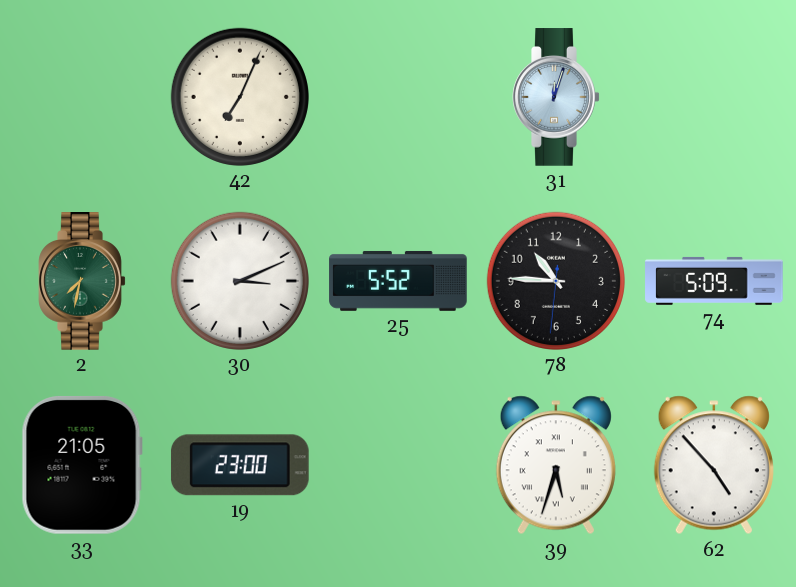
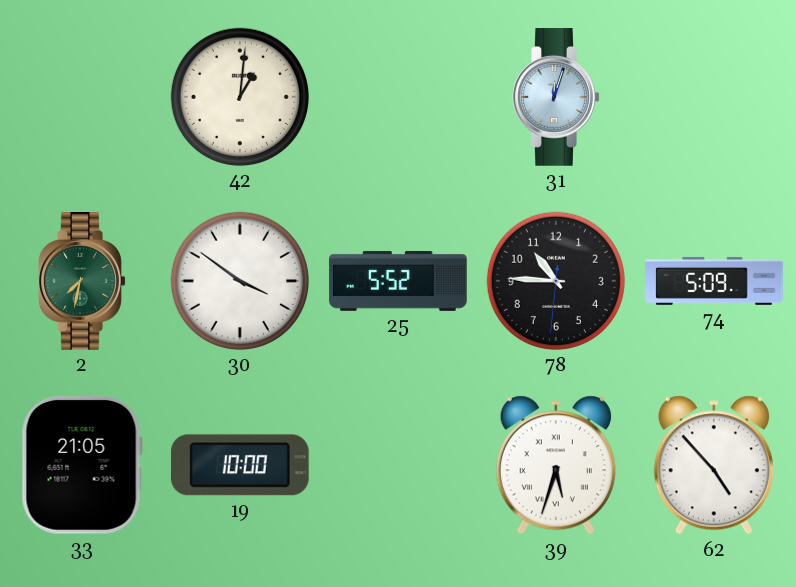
42: 7:04 -> 1:01
30: 3:11 -> 3:51
19: 23:00 -> 10:00
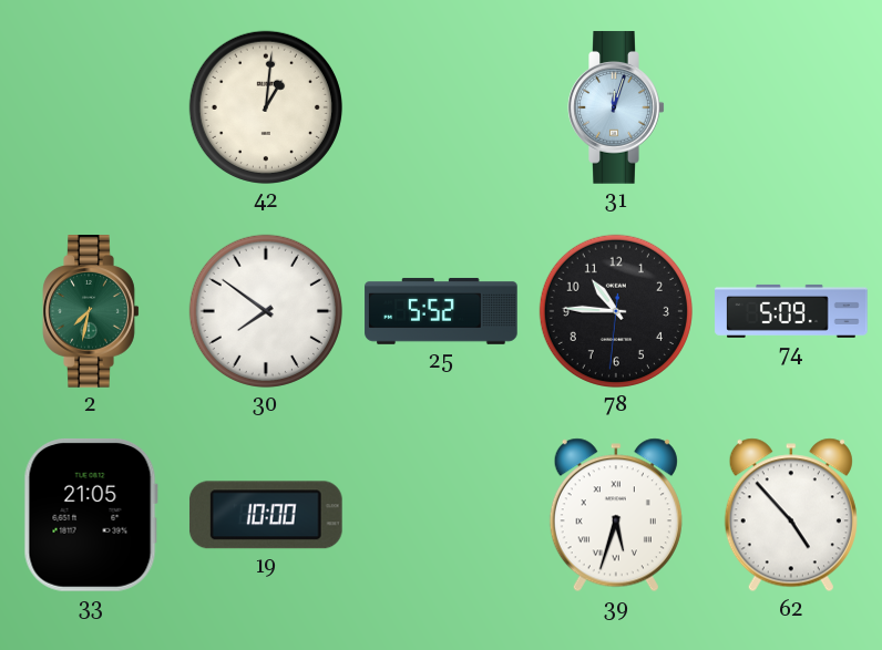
30: 3:51 -> 7:51
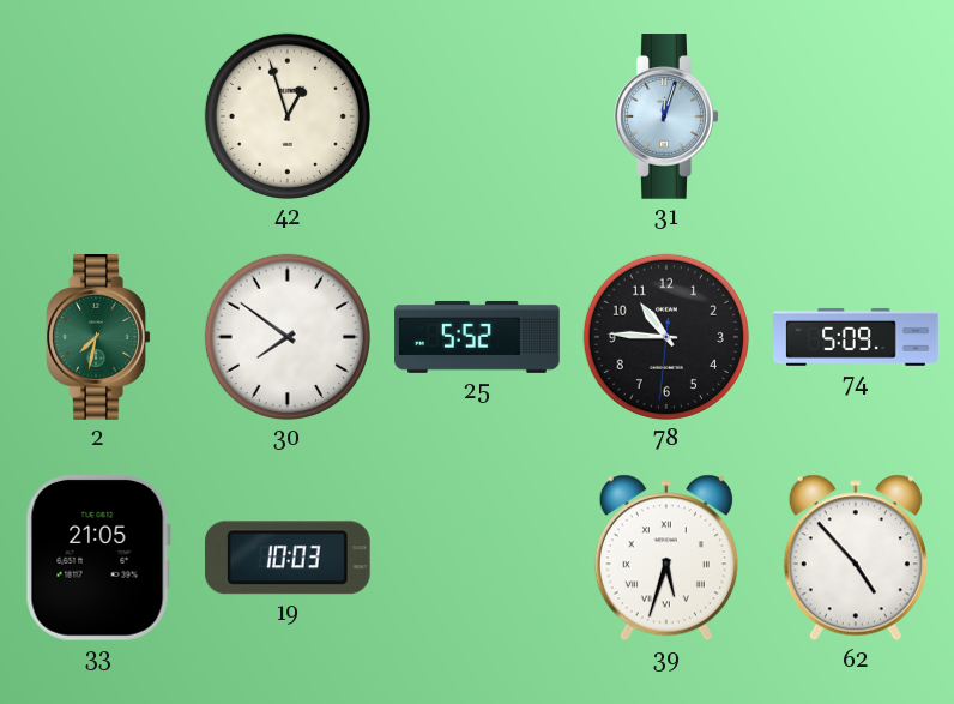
42: 1:01 -> 12:57
19: 10:00 -> 10:03
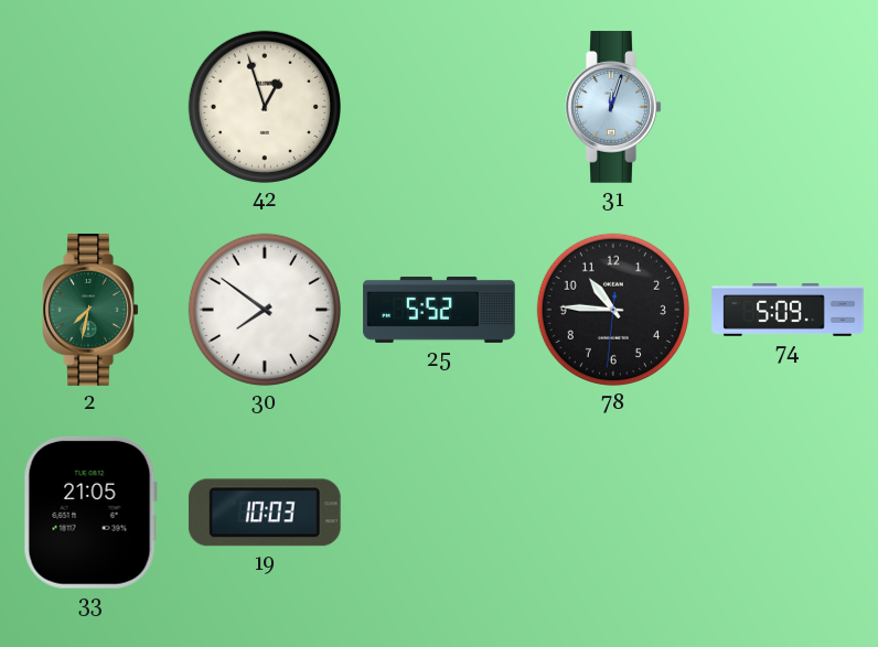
39: 5:33 -> none
62: 4:53 -> none
